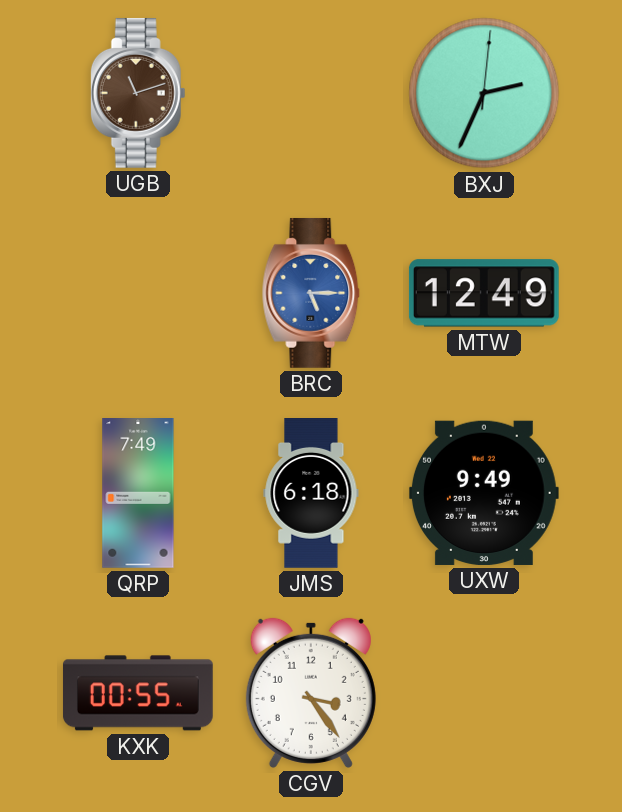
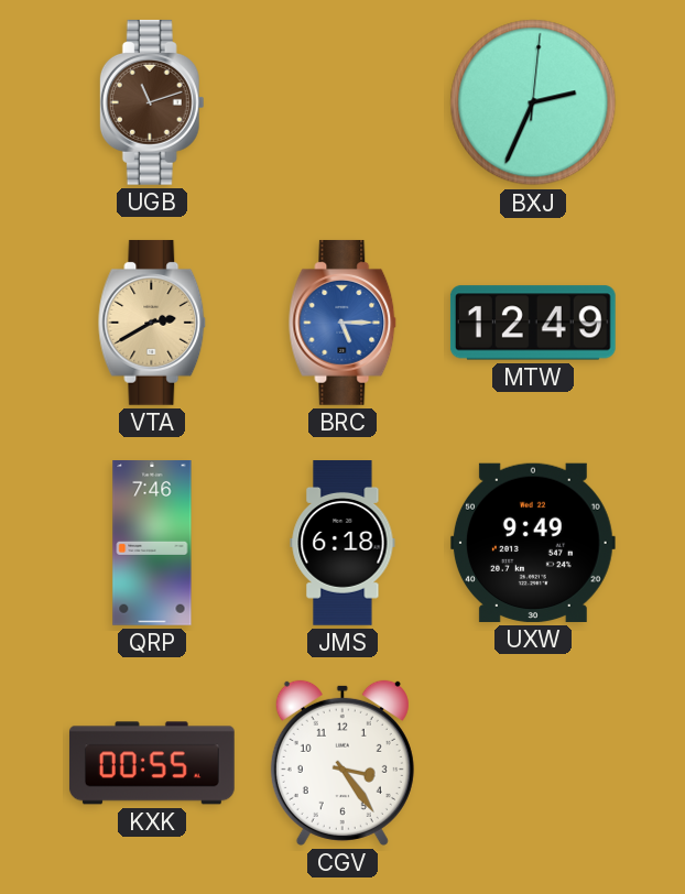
VTA: none -> 2:40
QRP: 7:49 -> 7:46
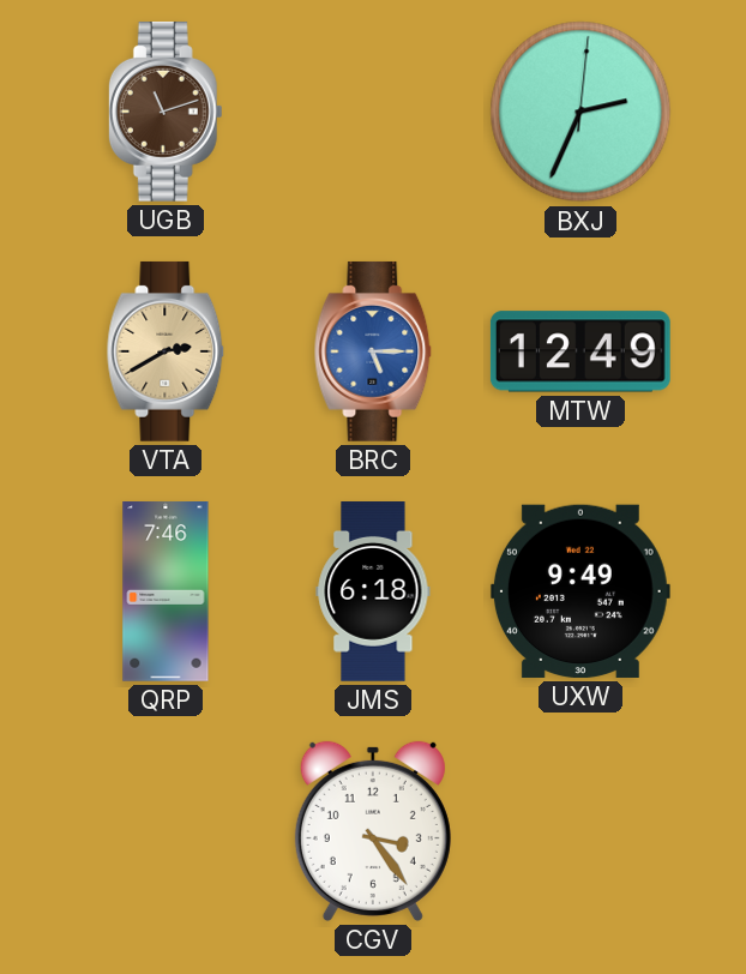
KXK: 00:55 -> none
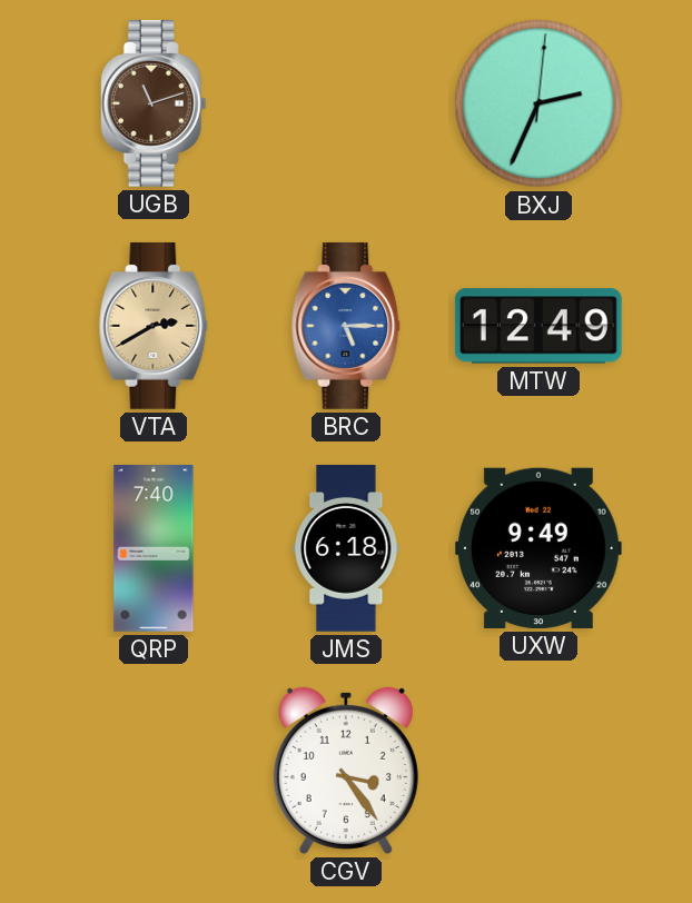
QRP: 7:46 -> 7:40
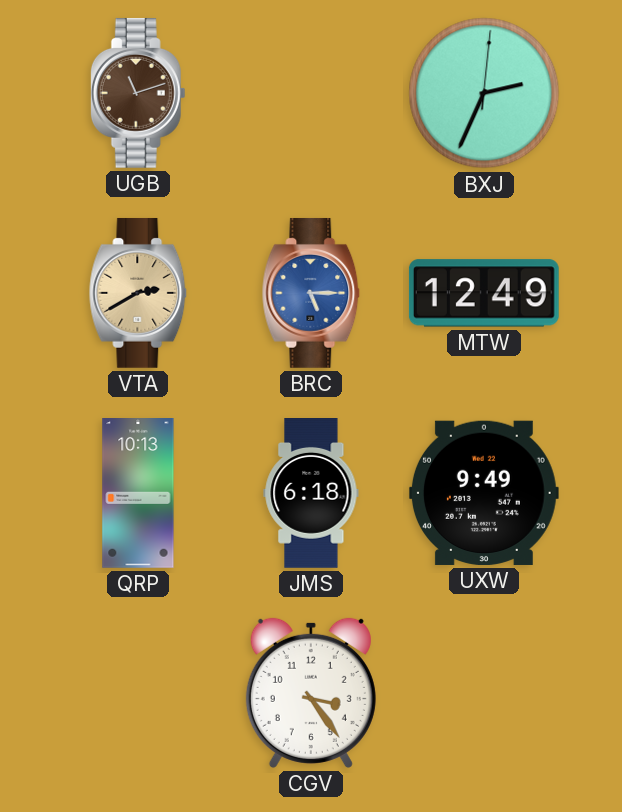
QRP: 7:40 -> 10:13
